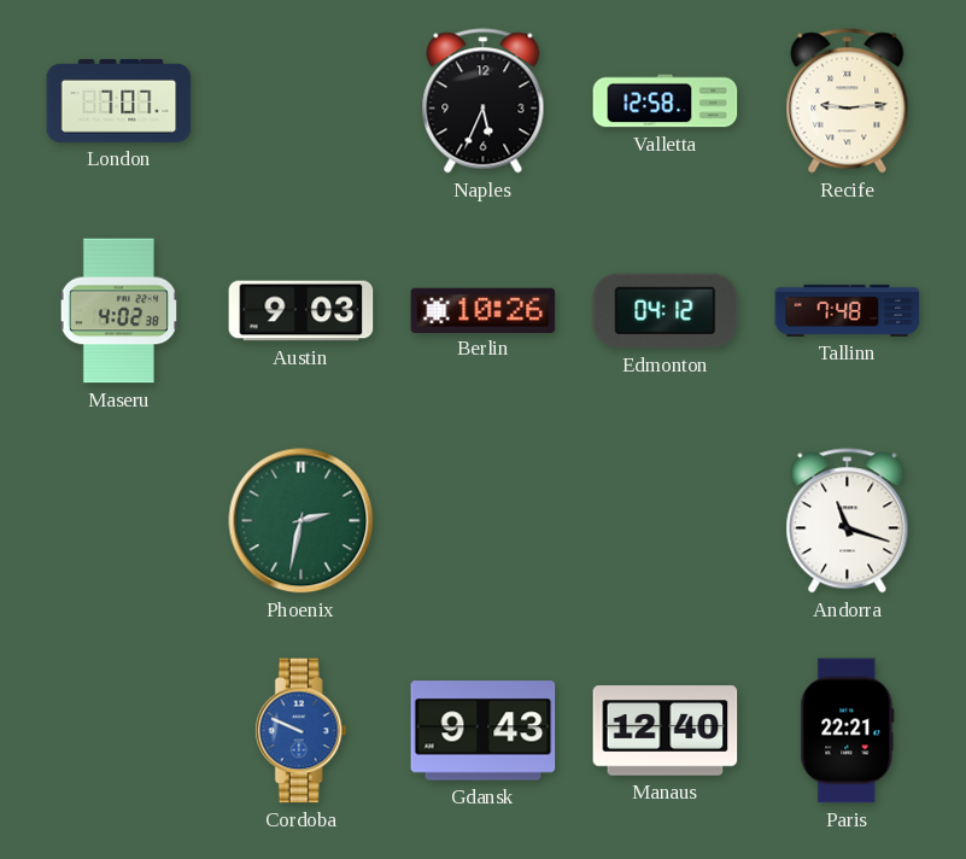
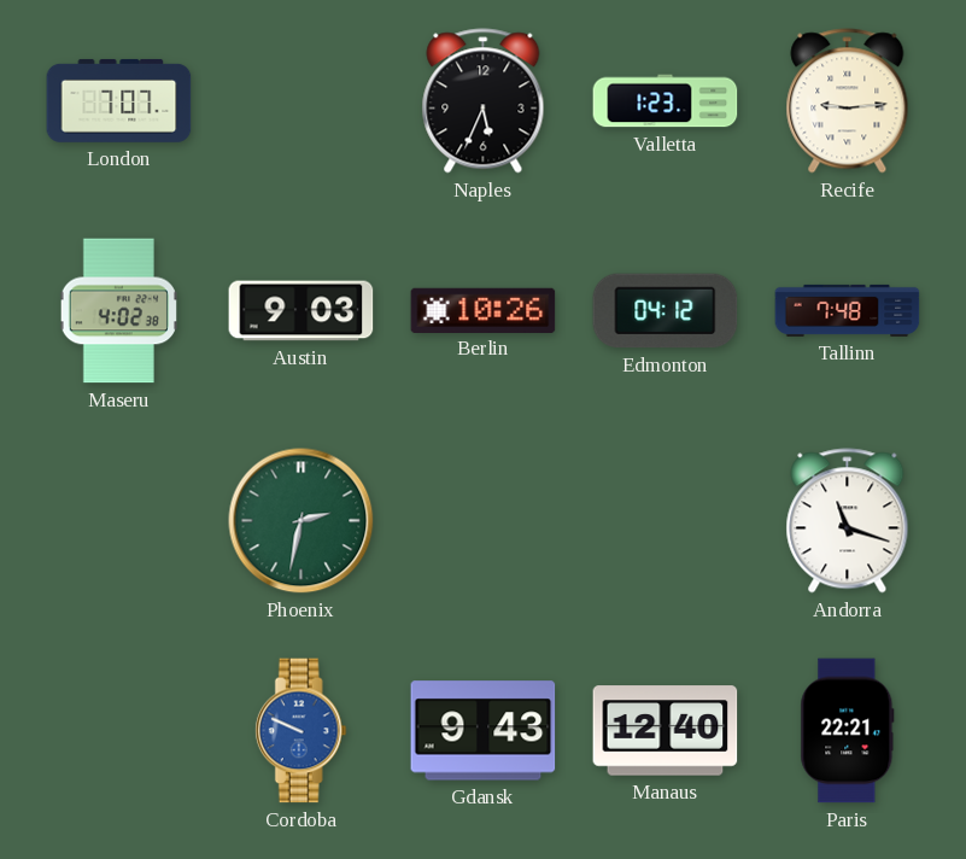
Valletta: 12:58 -> 1:23
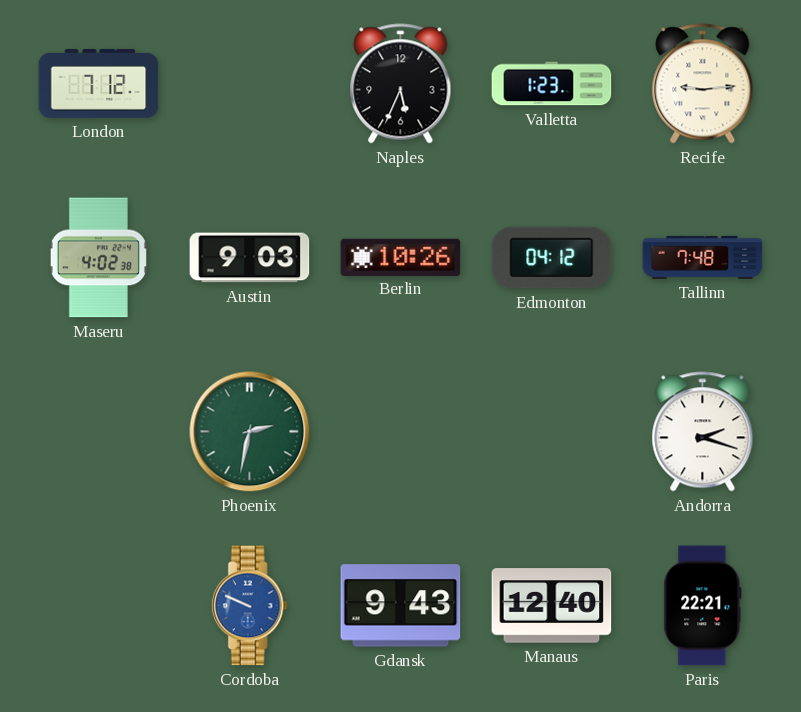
London: 7:07 -> 7:12
Andorra: 11:18 -> 2:18
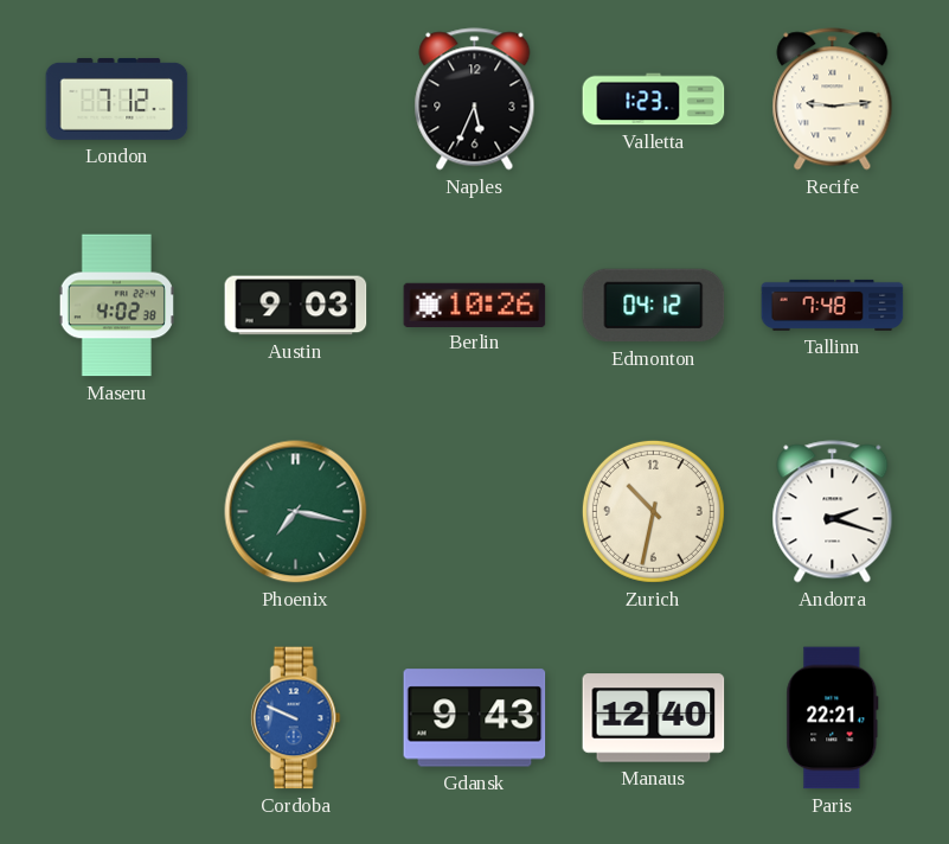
Phoenix: 2:32 -> 7:17
Zurich: none -> 10:32
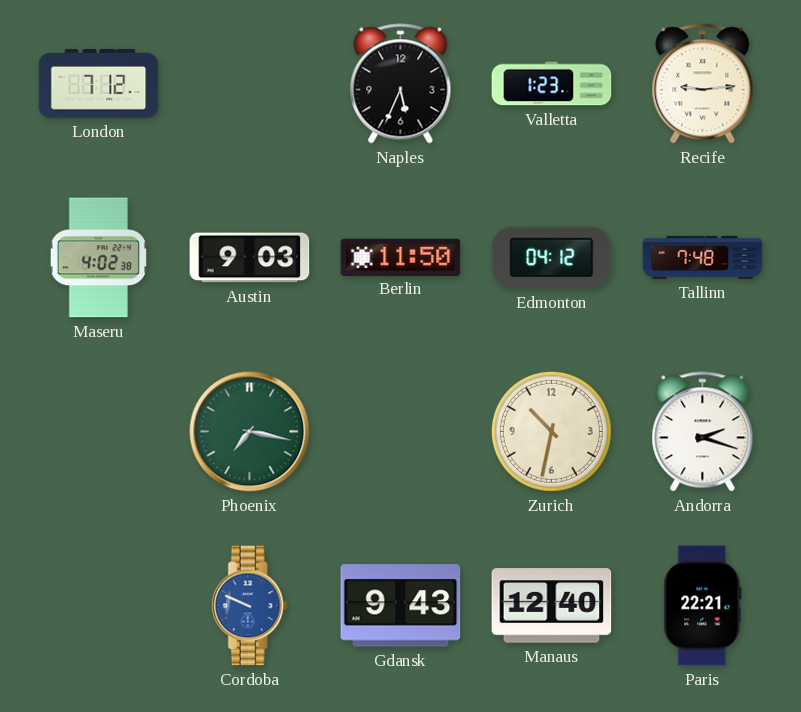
Berlin: 10:26 -> 11:50
